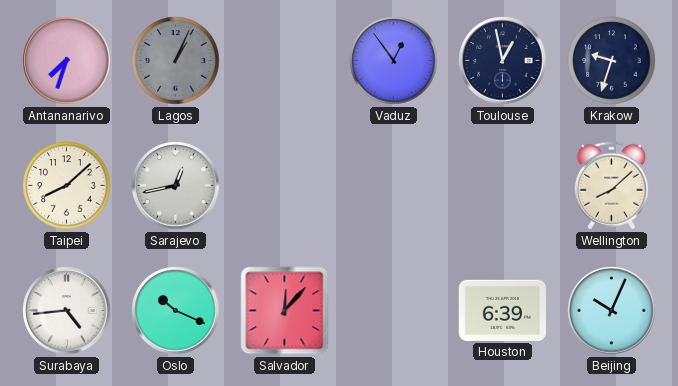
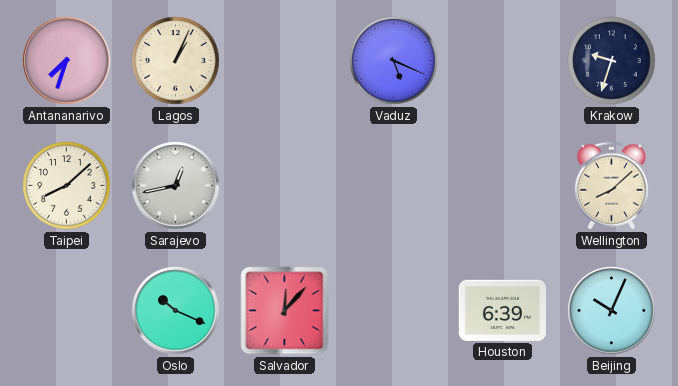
Lagos dial: grey -> cream
Vaduz: 12:54 -> 5:19
Toulouse: 12:58 -> none
Surabaya: 4:44 -> none
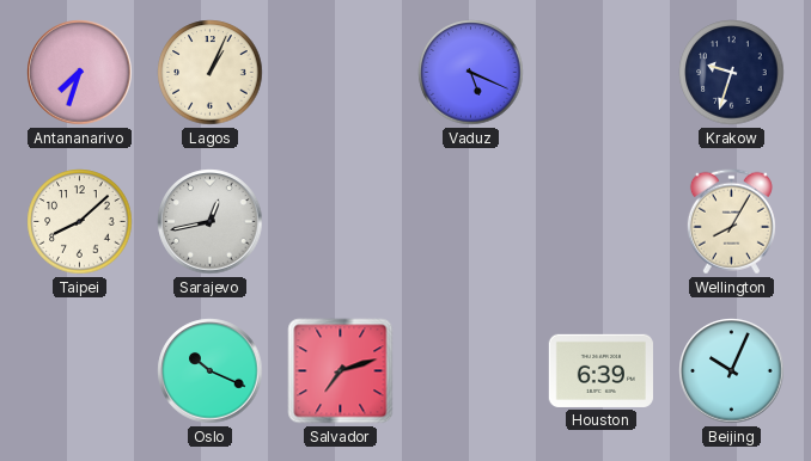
Wellington: 8:08 -> 8:05
Salvador: 12:07 -> 7:12
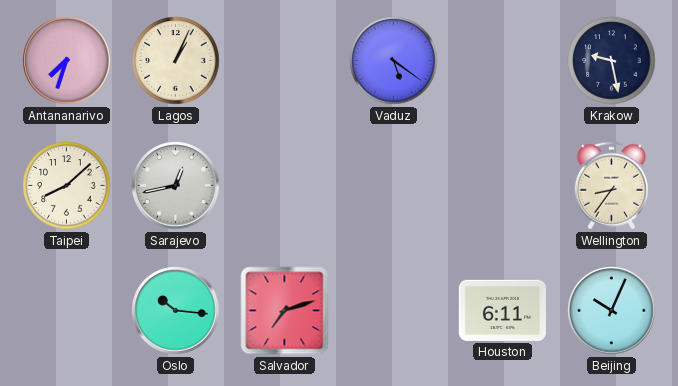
Vaduz: 5:19 -> 5:21
Krakow: 9:33 -> 9:28
Wellington: 8:05 -> 8:36
Oslo: 10:19 -> 10:16
Houston: 6:39 -> 6:11
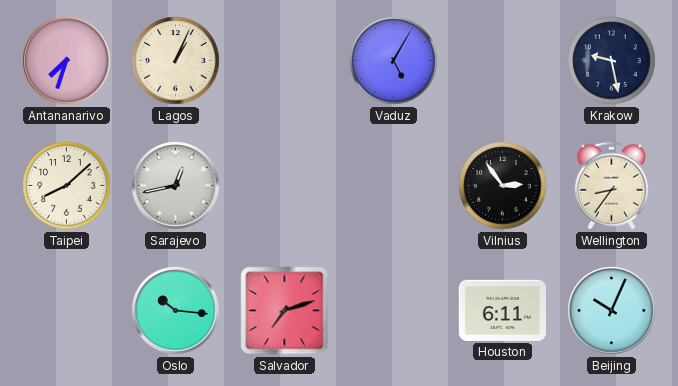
Vaduz: 5:21 -> 5:05
Vilnius: none -> 2:54
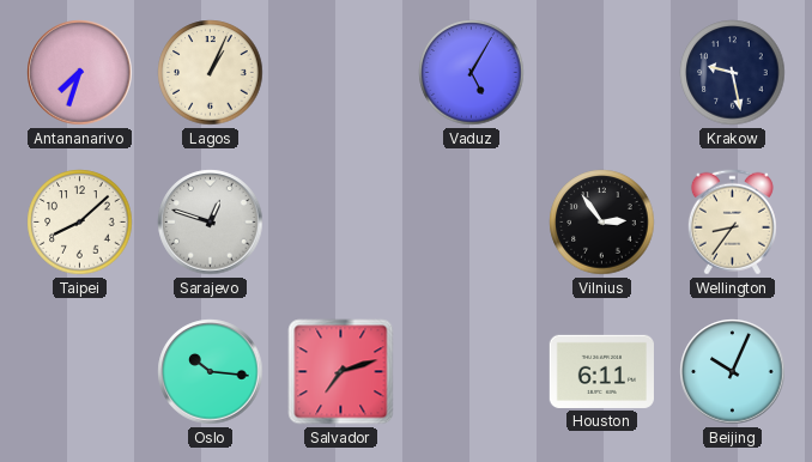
Sarajevo: 12:43 -> 12:48
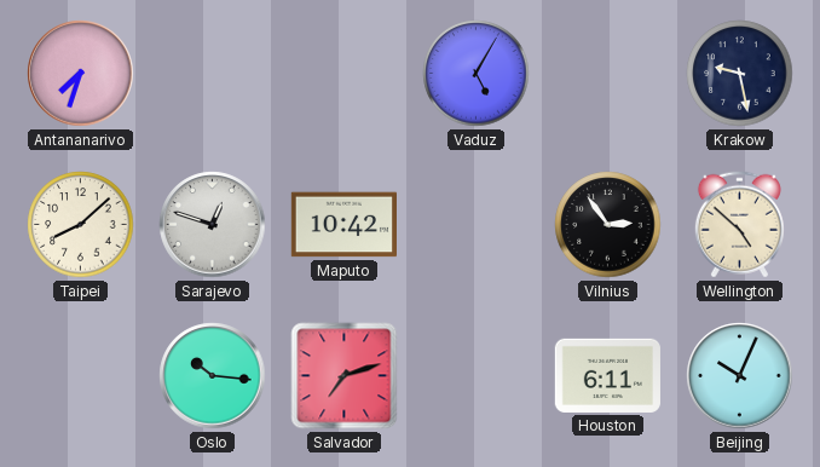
Lagos: 1:04 -> none
Maputo: none -> 10:42
Wellington: 8:36 -> 4:52
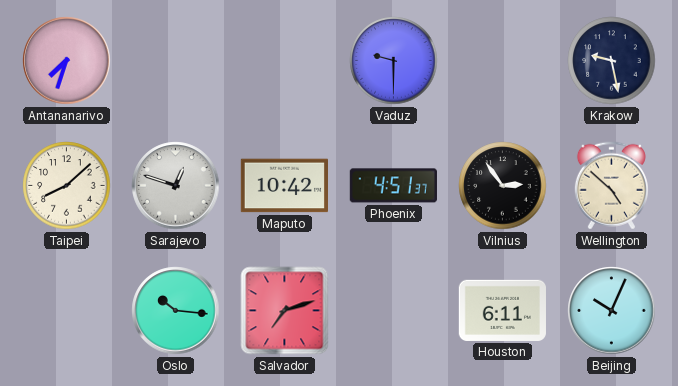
Vaduz: 5:05 -> 9:30
Phoenix: none -> 4:51
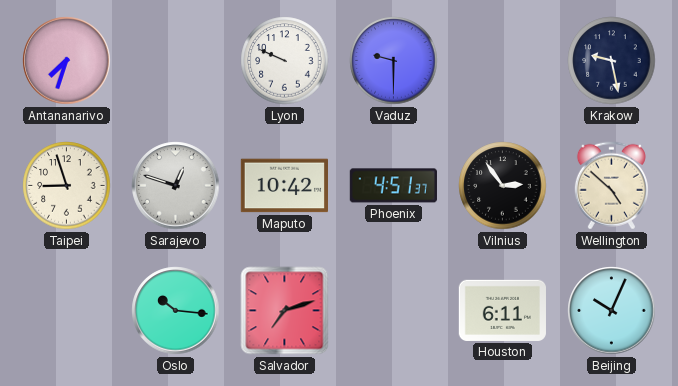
Lyon: none -> 9:49
Taipei: 8:08 -> 8:57
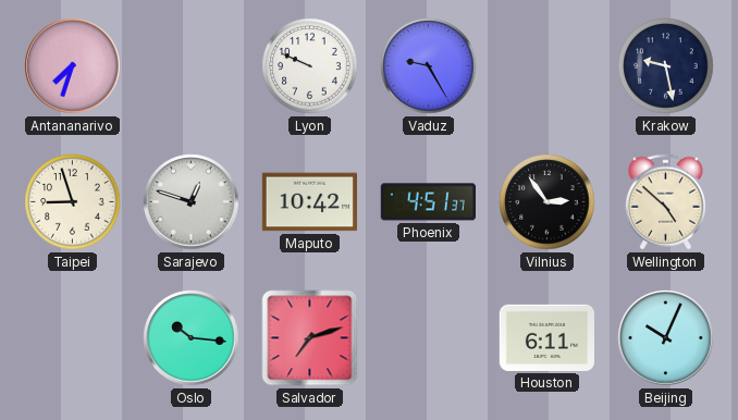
Vaduz: 9:30 -> 9:25
